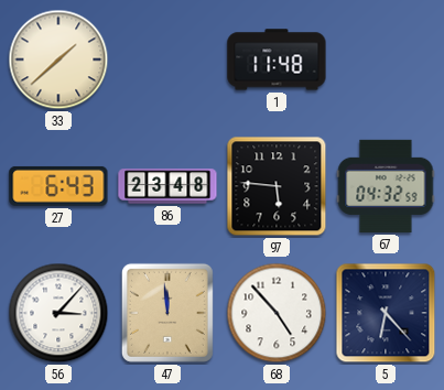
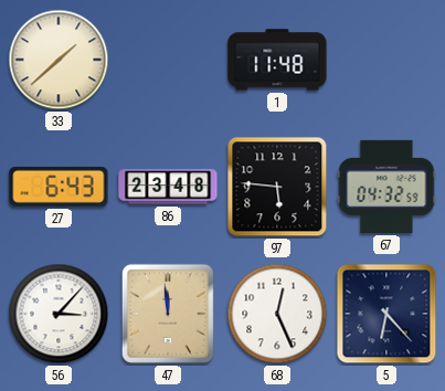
68: 4:53 -> 12:26
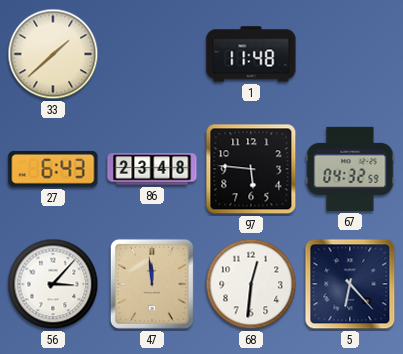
68: 12:26 -> 12:31
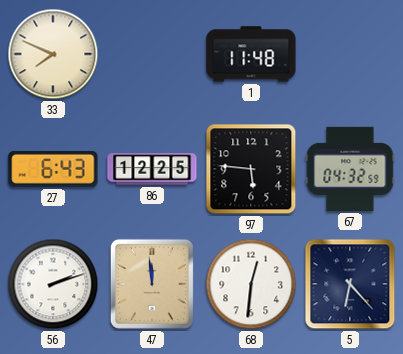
33: 1:38 -> 7:49
86: 23:48 -> 12:25
56: 3:07 -> 2:12
